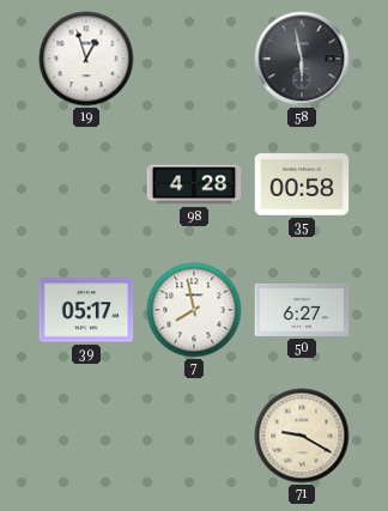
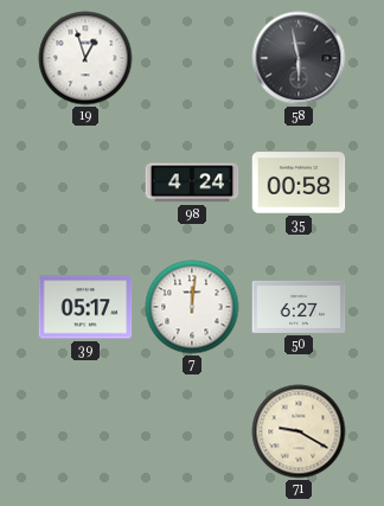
98: 4:28 -> 4:24
7: 7:58 -> 12:01
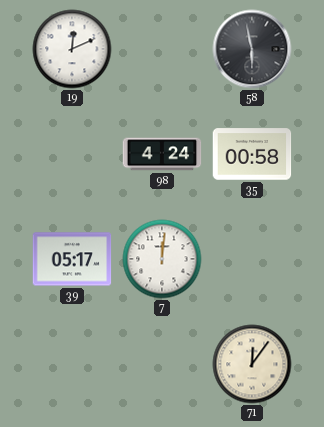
19: 12:57 -> 12:11
50: 6:27 -> none
71: 9:20 -> 12:06
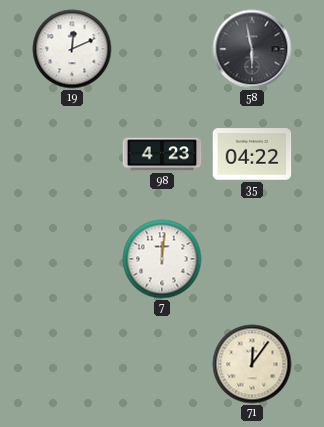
98: 4:24 -> 4:23
35: 00:58 -> 04:22
39: 05:17 -> none
